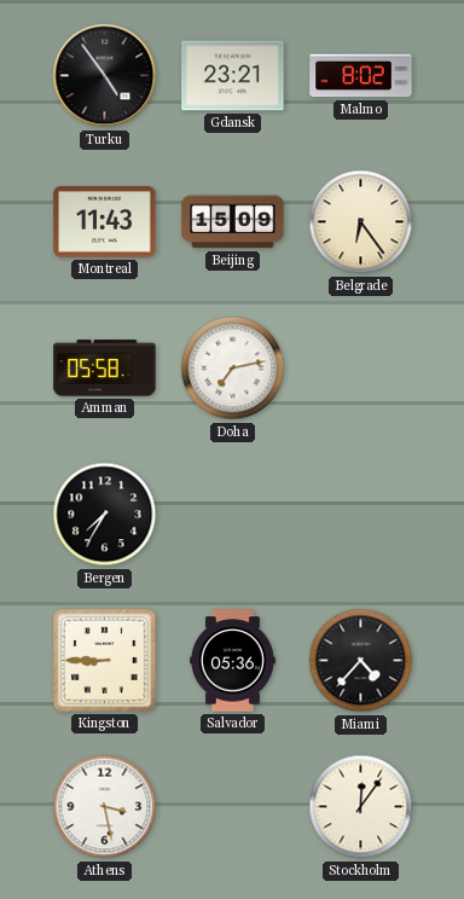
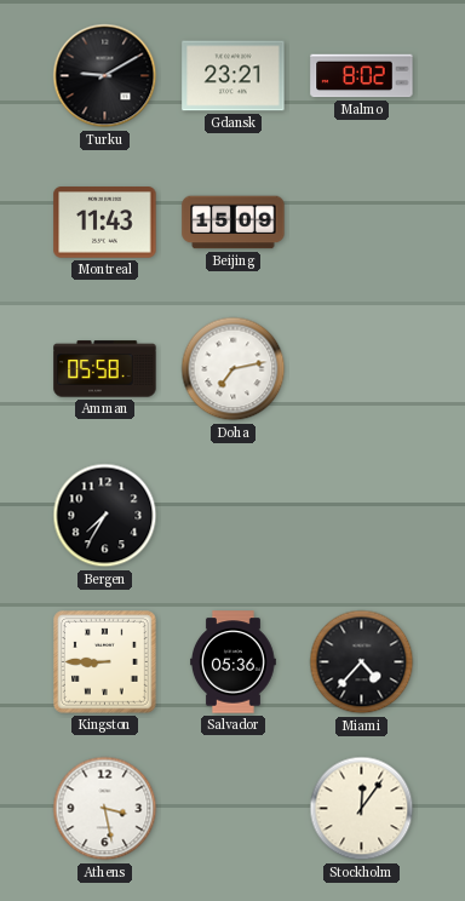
Turku: 4:54 -> 9:10
Belgrade: 6:24 -> none
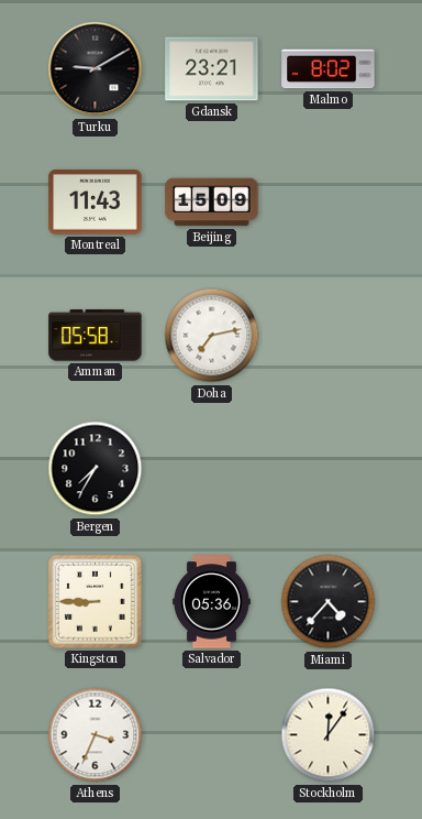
Athens: 3:28 -> 3:34
